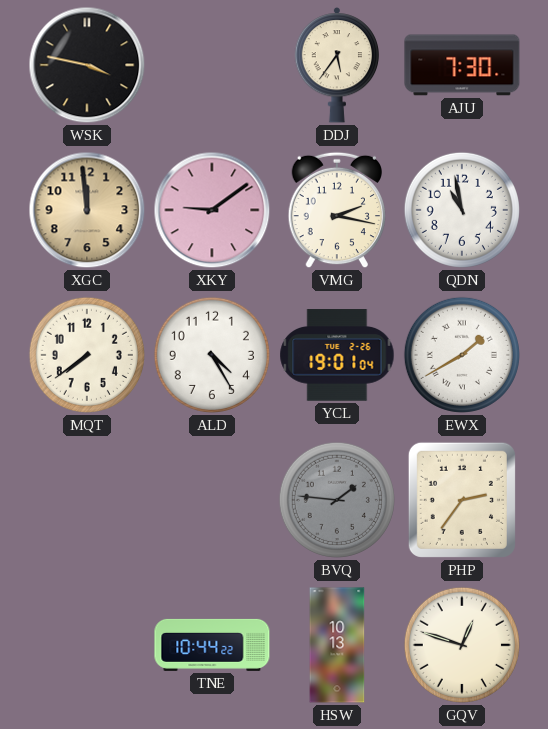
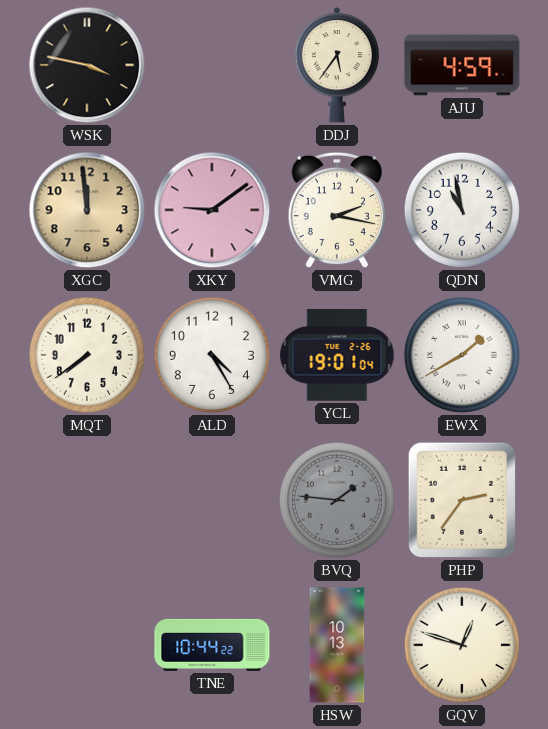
AJU: 7:30 -> 4:59
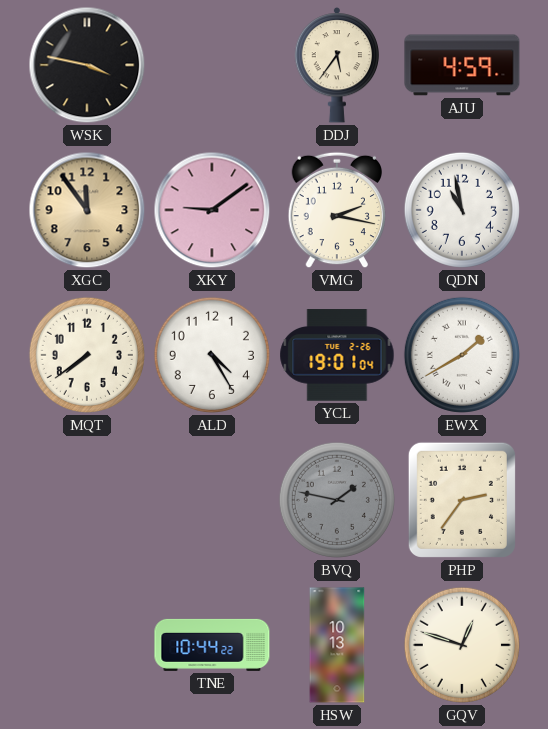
XGC: 11:59 -> 11:54
BVQ: 1:46 -> 1:47
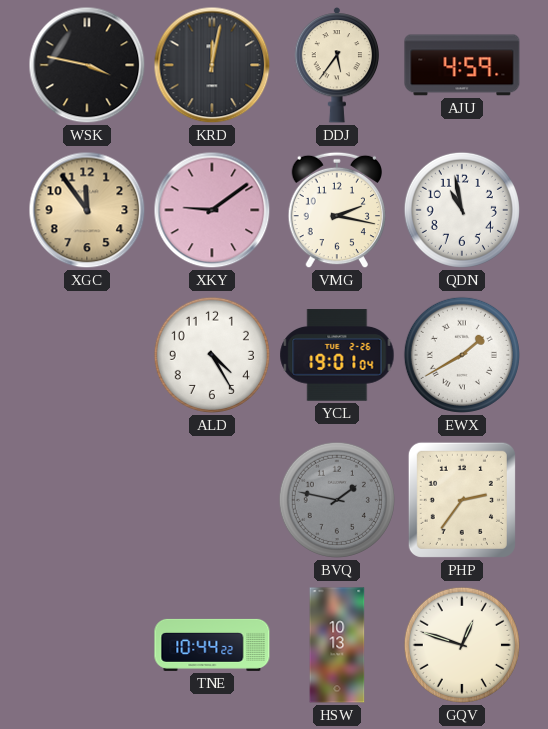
KRD: none -> 12:02
MQT: 7:39 -> none
